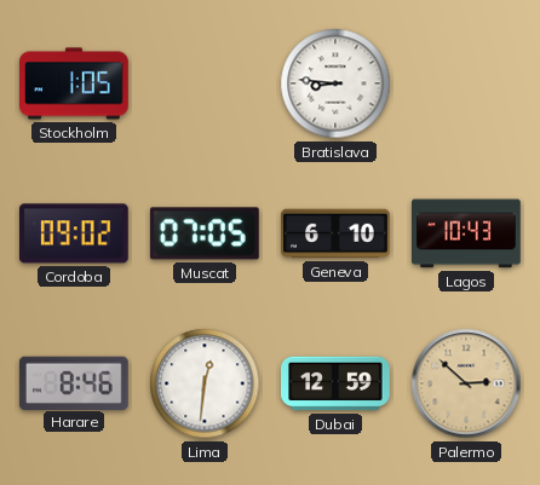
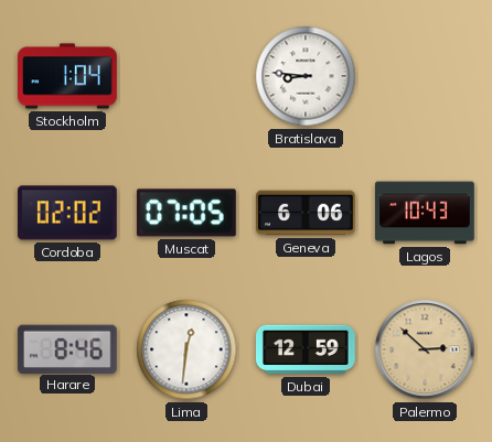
Stockholm: 1:05 -> 1:04
Cordoba: 09:02 -> 02:02
Geneva: 6:10 -> 6:06
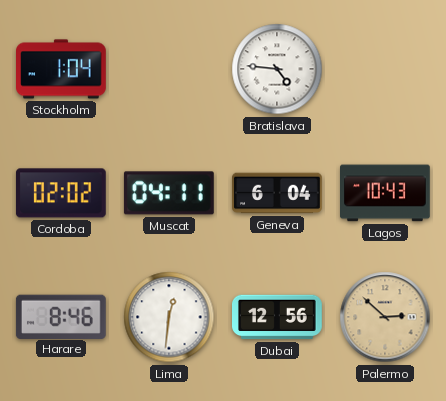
Bratislava: 8:46 -> 4:46
Muscat: 07:05 -> 04:11
Geneva: 6:06 -> 6:04
Dubai: 12:59 -> 12:56
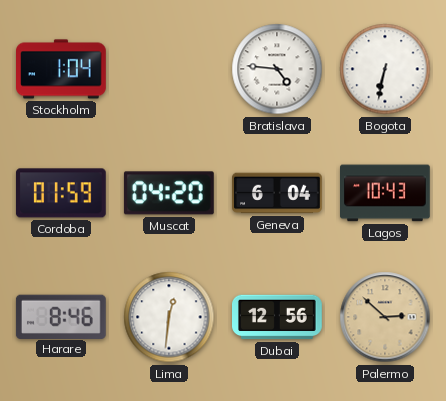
Bogota: none -> 6:32
Cordoba: 02:02 -> 01:59
Muscat: 04:11 -> 04:20
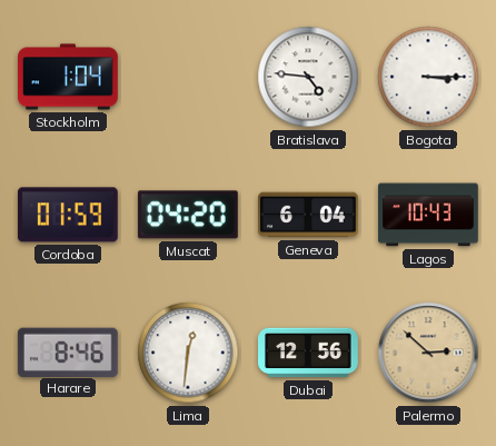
Bogota: 6:32 -> 3:15
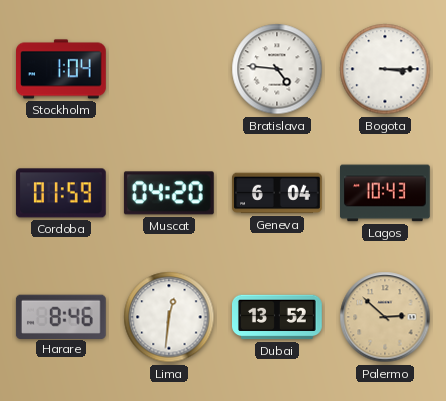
Dubai: 12:56 -> 13:52
